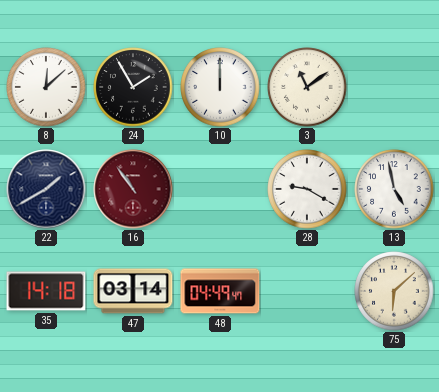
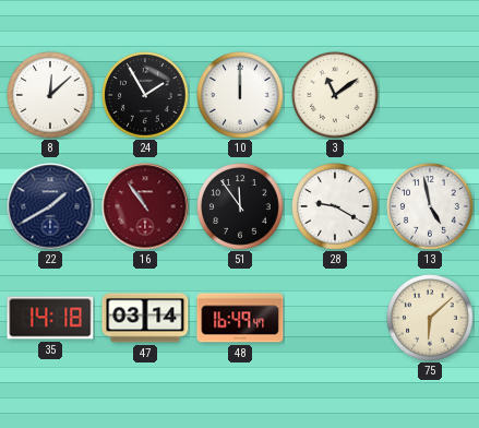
51: none -> 11:54
48: 04:49 -> 16:49
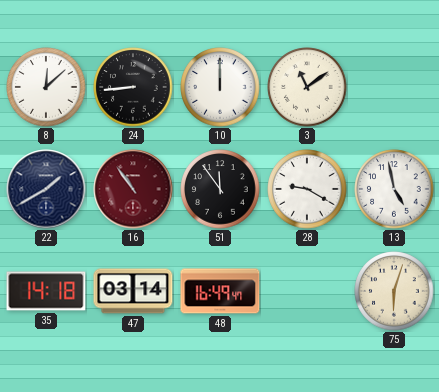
24: 1:55 -> 8:44
75: 6:08 -> 6:03
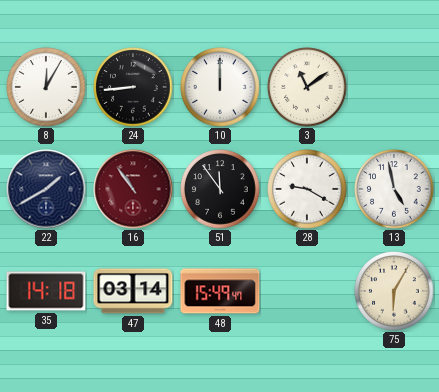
8: 12:08 -> 12:05
48: 16:49 -> 15:49
75: 6:03 -> 6:05
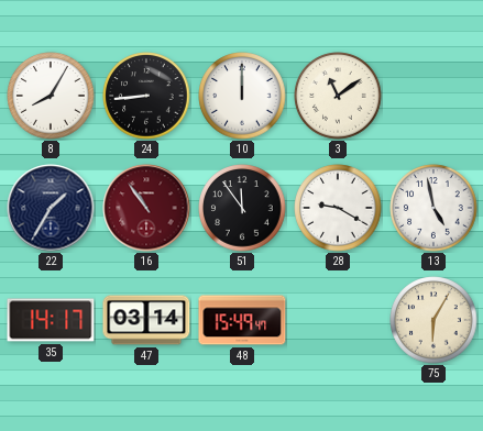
8: 12:05 -> 8:05
22: 1:40 -> 1:35
35: 14:18 -> 14:17
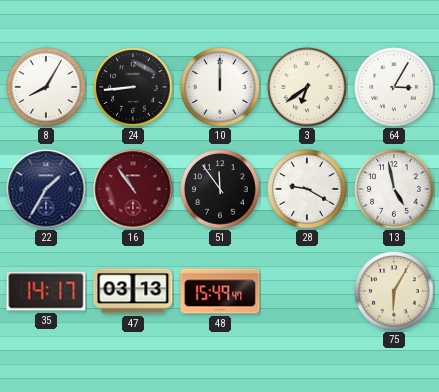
3: 11:09 -> 6:39
64: none -> 3:05
47: 03:14 -> 03:13
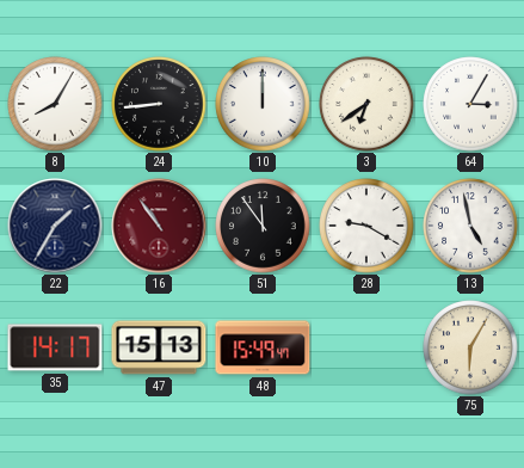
47: 03:13 -> 15:13
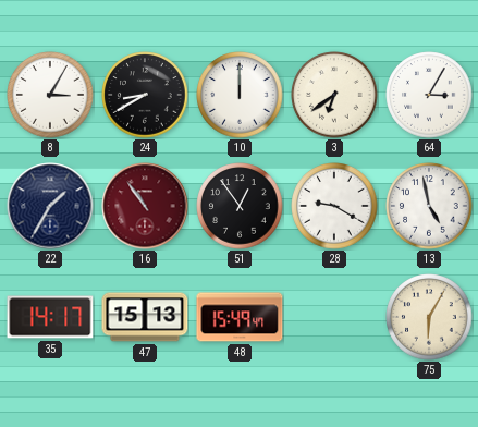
8: 8:05 -> 3:05
24: 8:44 -> 8:40
51: 11:54 -> 12:54
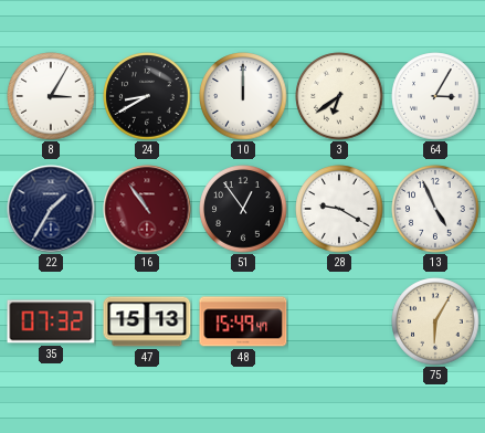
13: 4:58 -> 4:56
35: 14:17 -> 07:32
